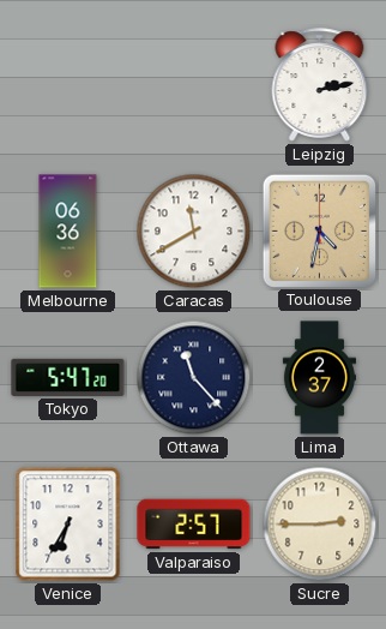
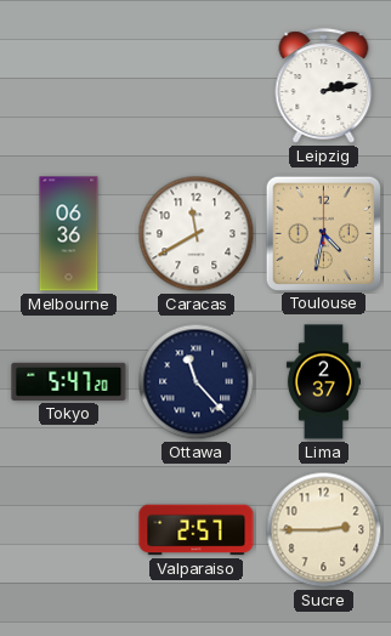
Venice: 6:35 -> none
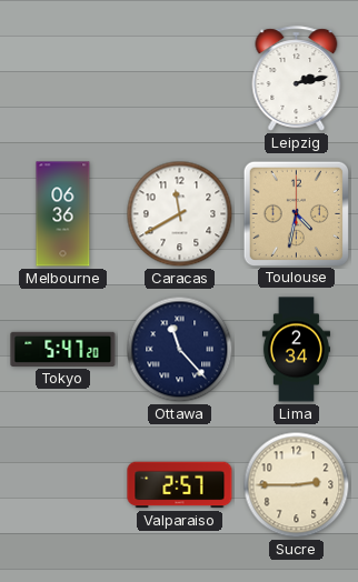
Lima: 2:37 -> 2:34
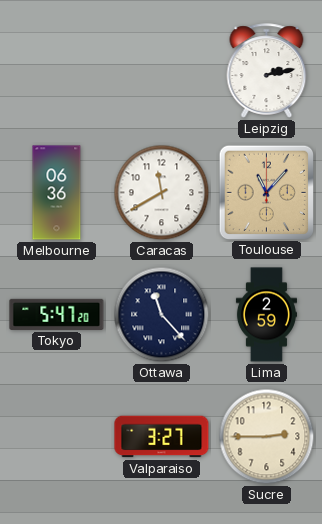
Toulouse: 4:32 -> 11:07
Lima: 2:34 -> 2:59
Valparaiso: 2:57 -> 3:27
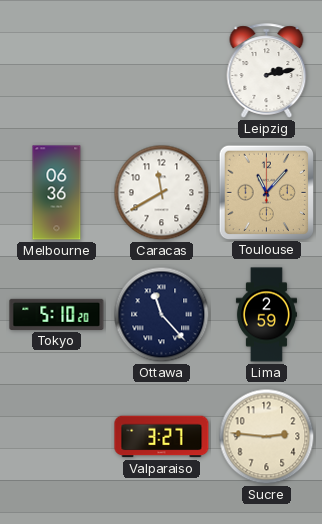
Tokyo: 5:47 -> 5:10
Sucre: 2:45 -> 2:46
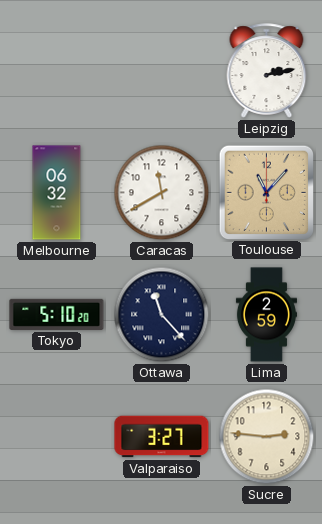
Melbourne: 06:36 -> 06:32
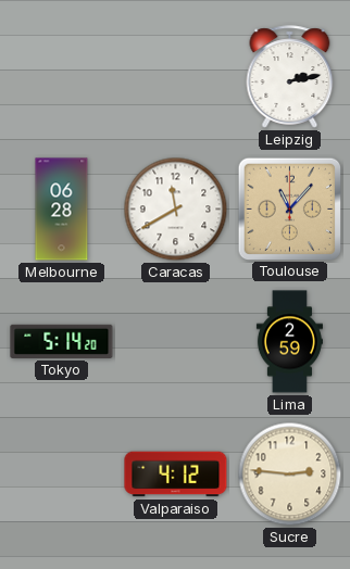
Melbourne: 06:32 -> 06:28
Tokyo: 5:10 -> 5:14
Ottawa: 11:23 -> none
Valparaiso: 3:27 -> 4:12
